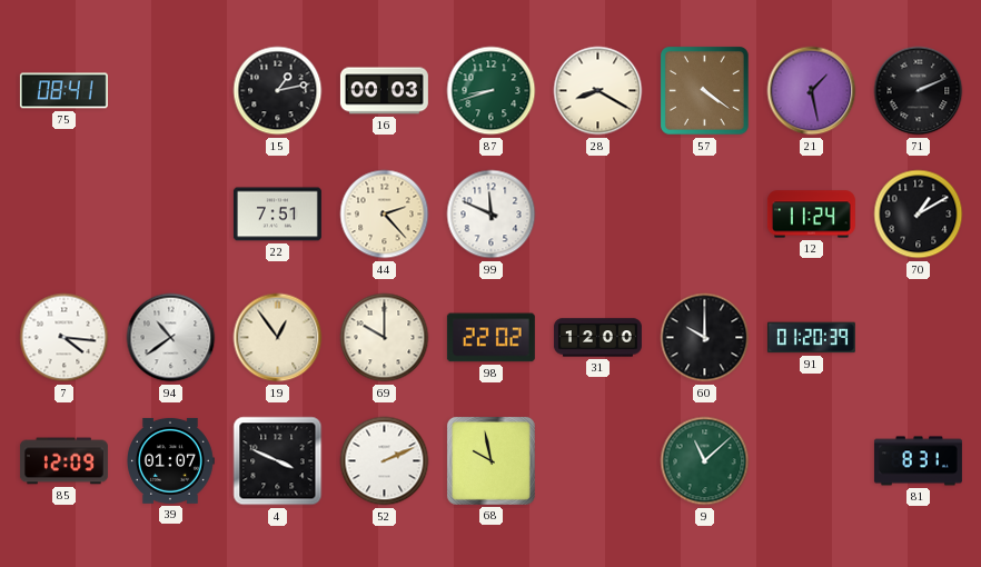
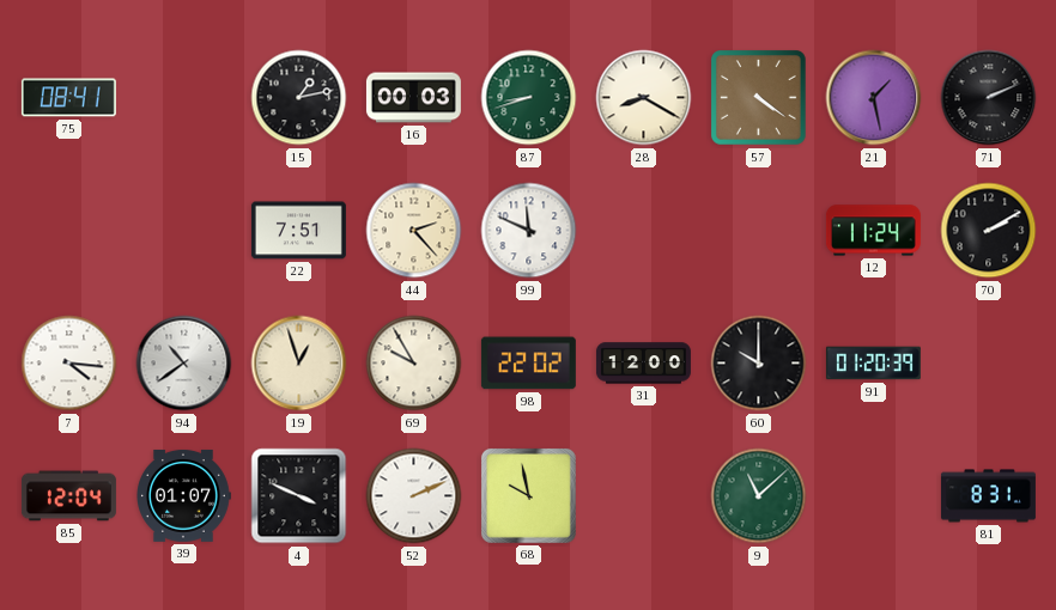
70: 1:10 -> 2:10
19: 12:54 -> 12:57
69: 10:00 -> 9:55
85: 12:09 -> 12:04
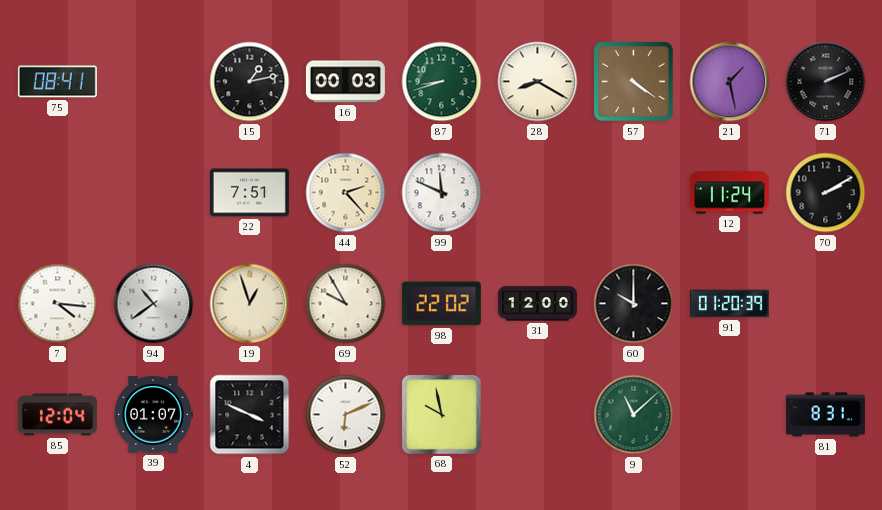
52: 2:11 -> 6:11
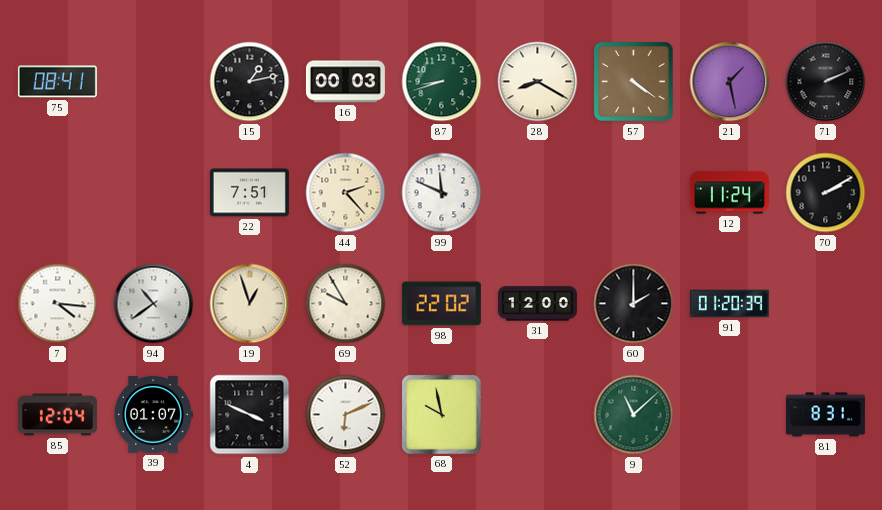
60: 10:00 -> 2:00
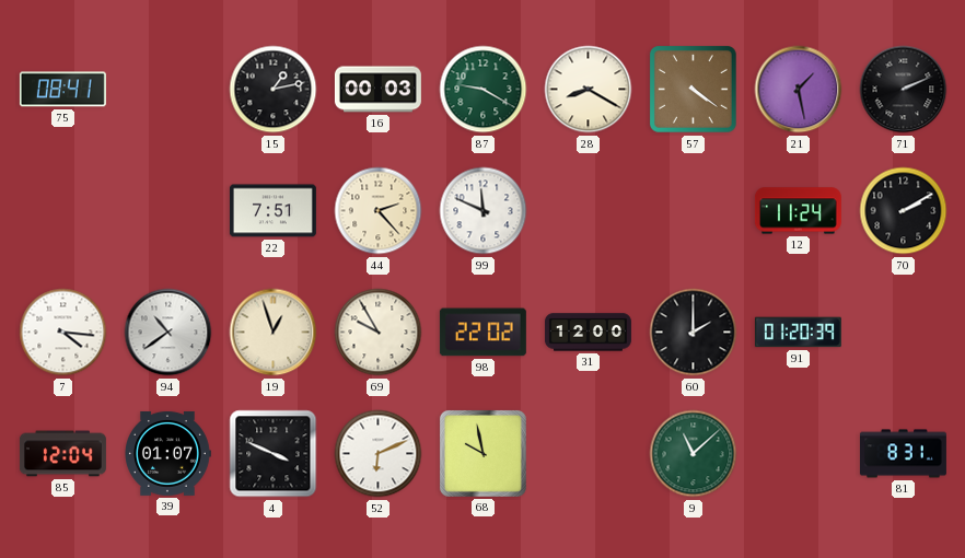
87: 8:42 -> 9:20
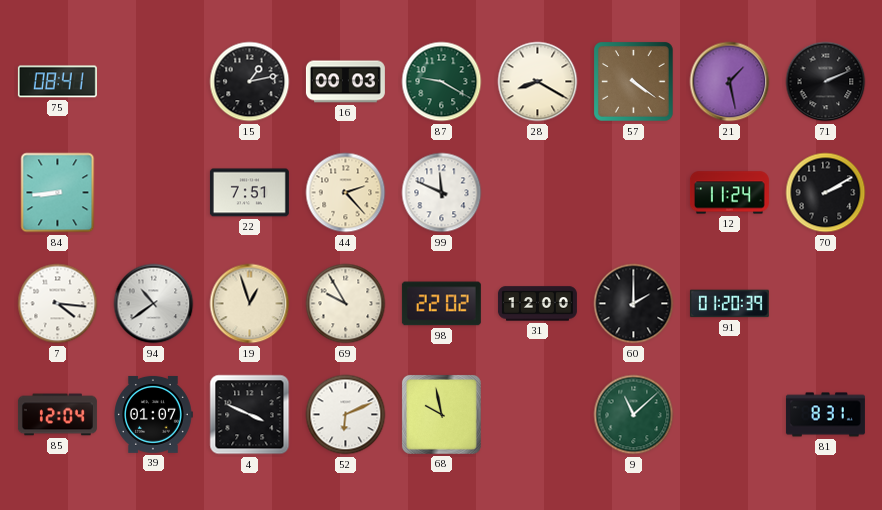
84: none -> 8:44
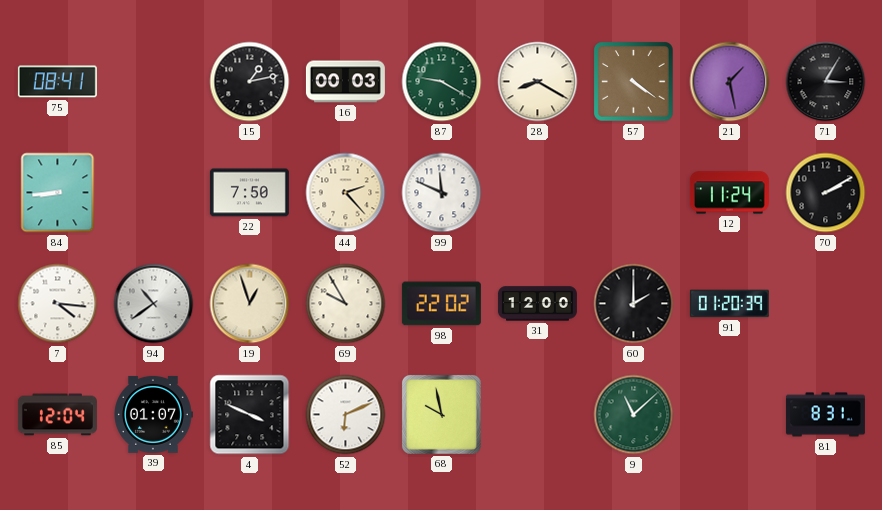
71: 2:11 -> 3:05
22: 7:51 -> 7:50
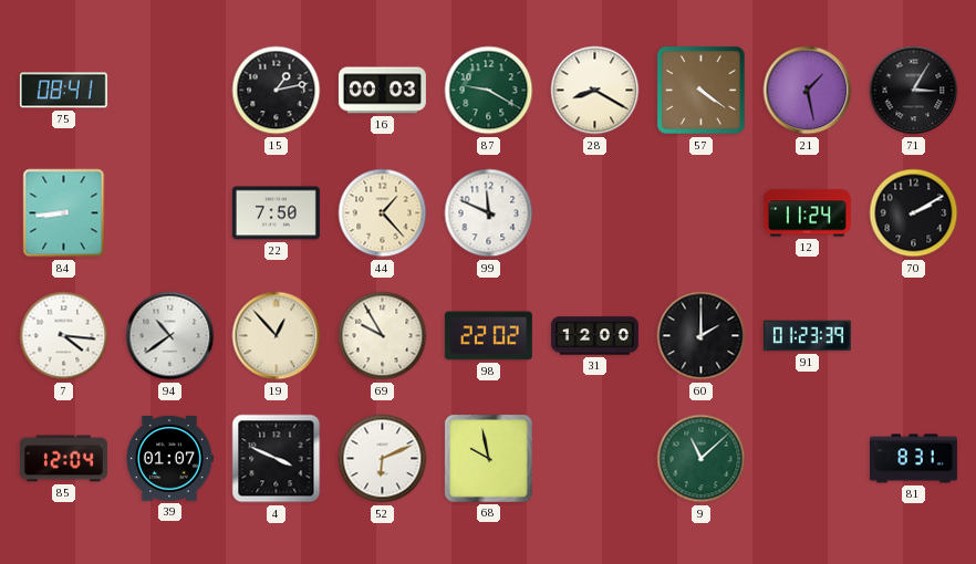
44: 2:23 -> 1:23
19: 12:57 -> 12:53
91: 01:20 -> 01:23
